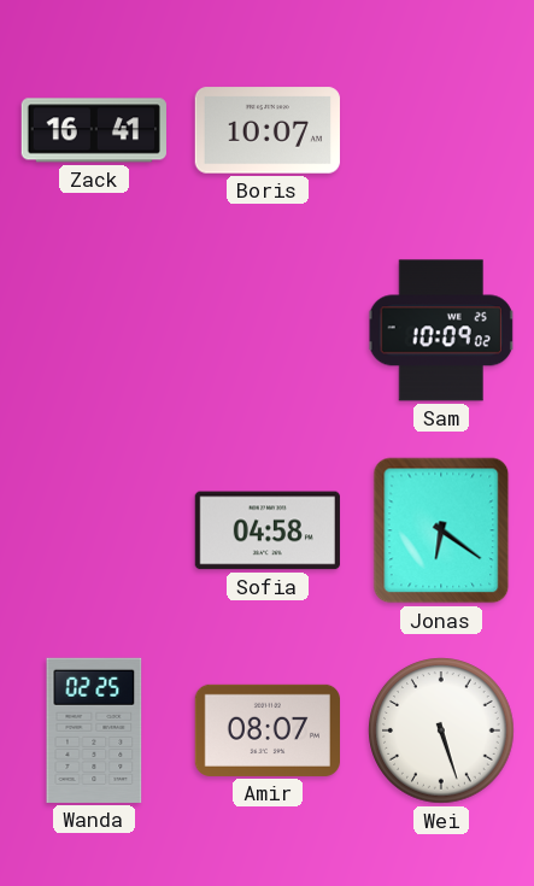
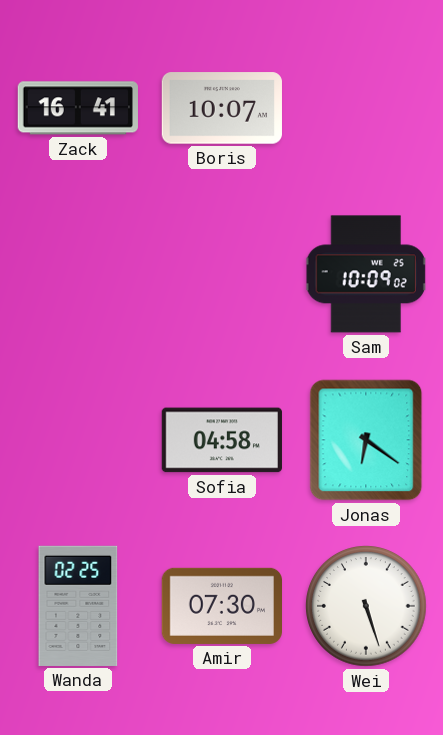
Amir: 08:07 -> 07:30
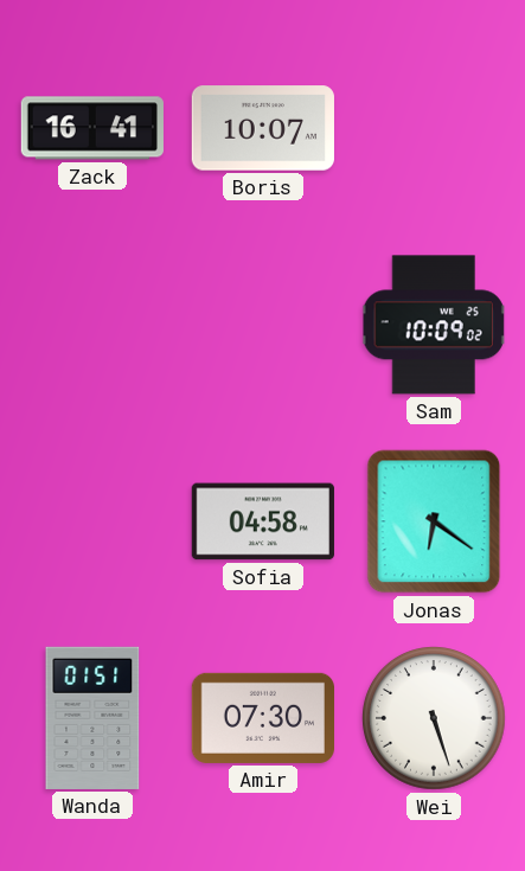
Wanda: 02:25 -> 01:51
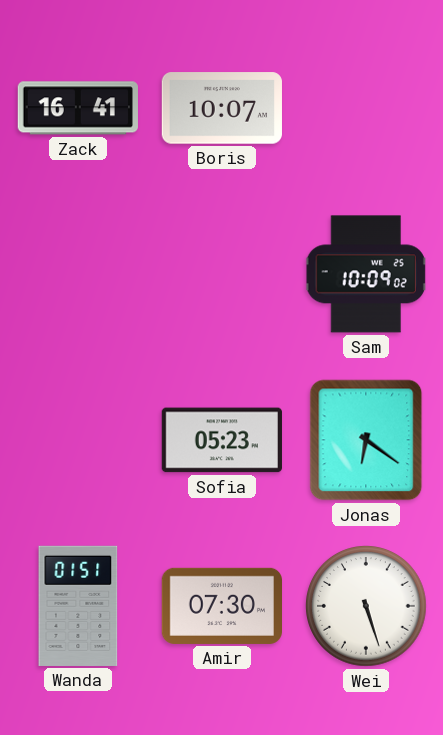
Sofia: 04:58 -> 05:23
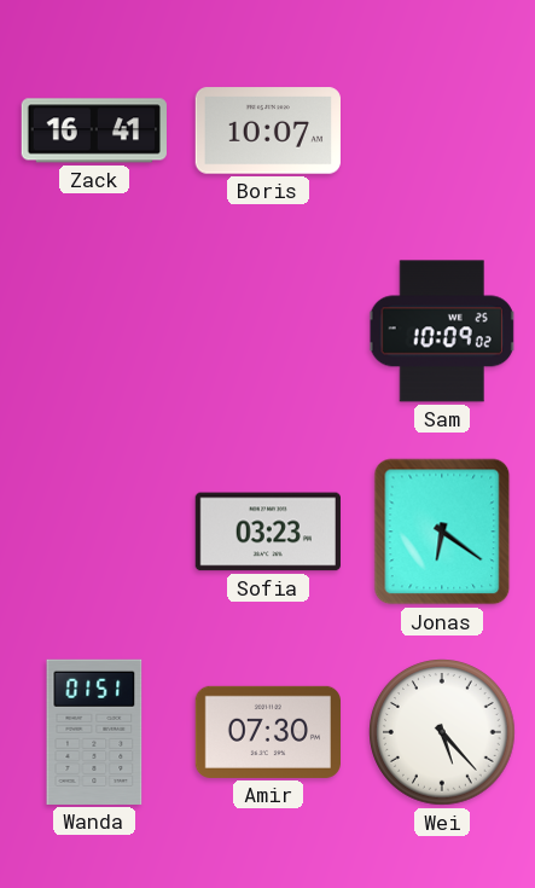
Sofia: 05:23 -> 03:23
Wei: 5:27 -> 5:23
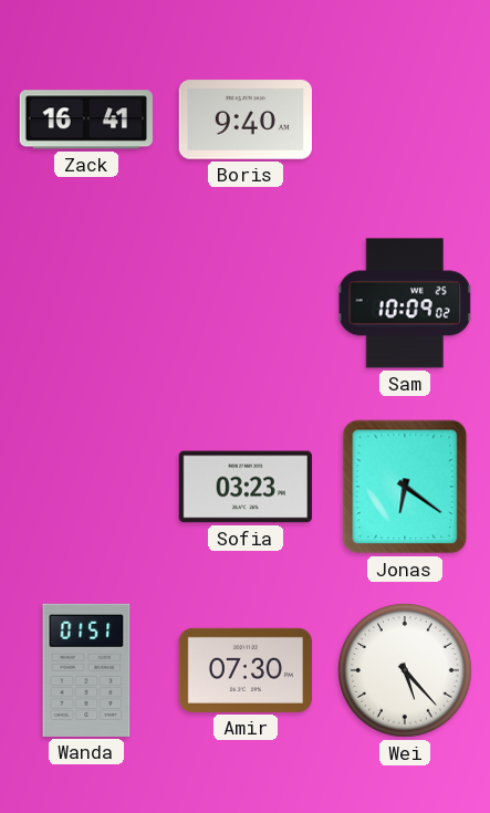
Boris: 10:07 -> 9:40
